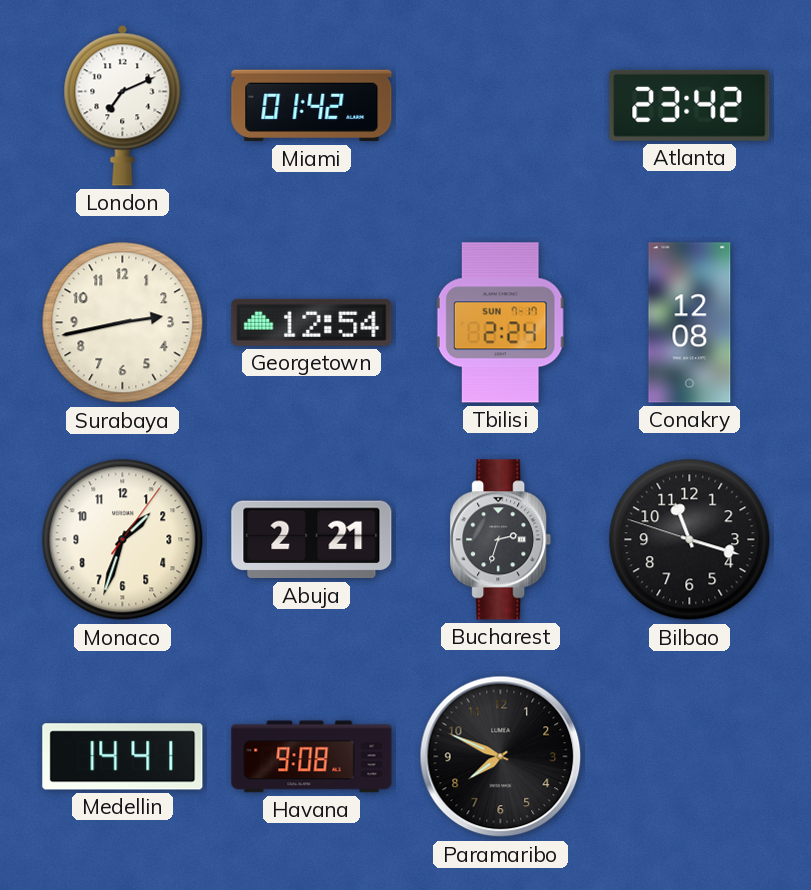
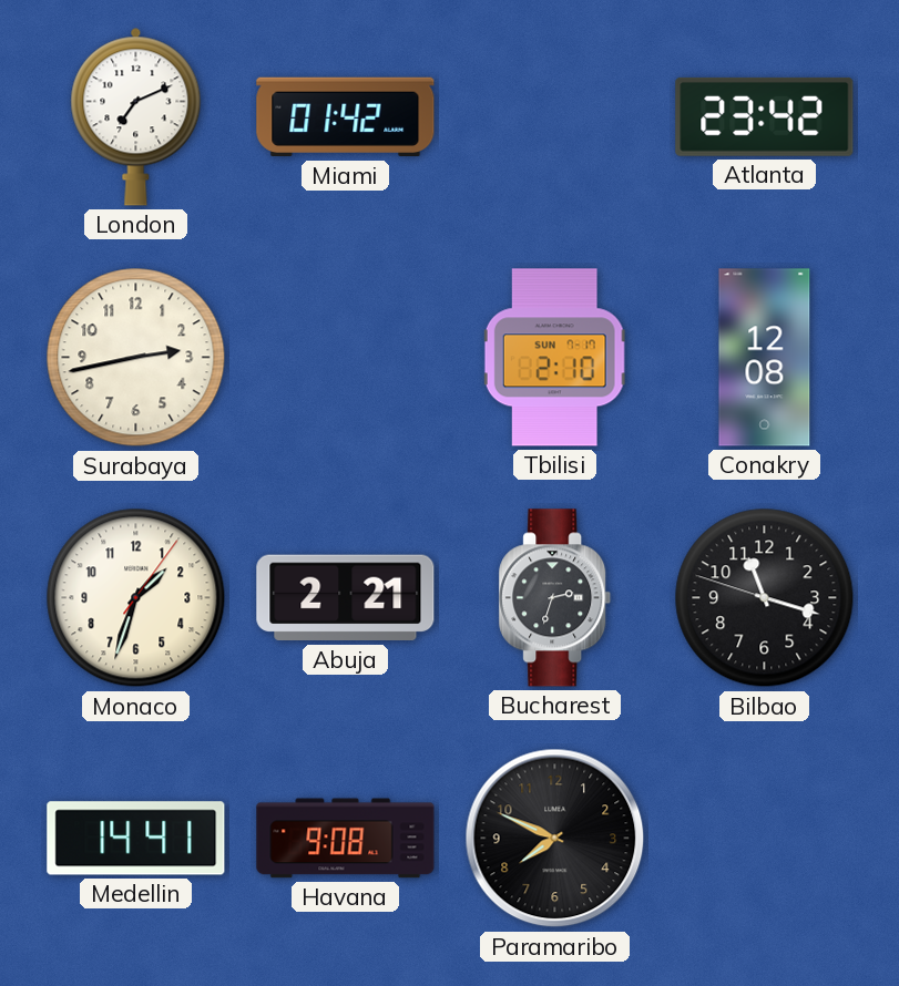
Georgetown: 12:54 -> none
Tbilisi: 2:24 -> 2:10
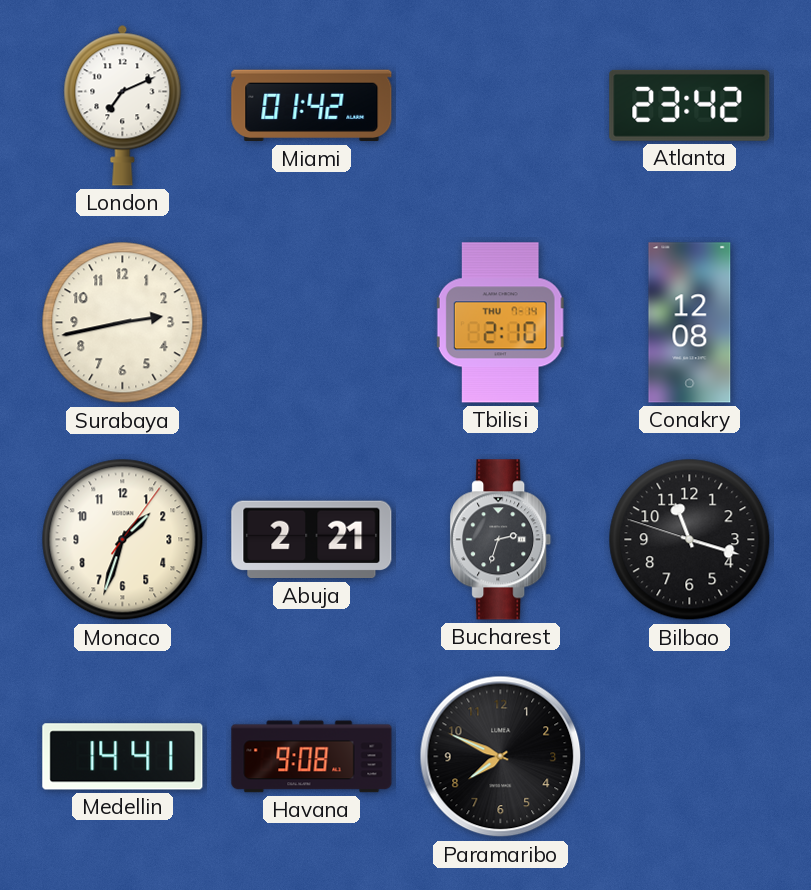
Tbilisi date: SUN 7-17 -> THU 7-14
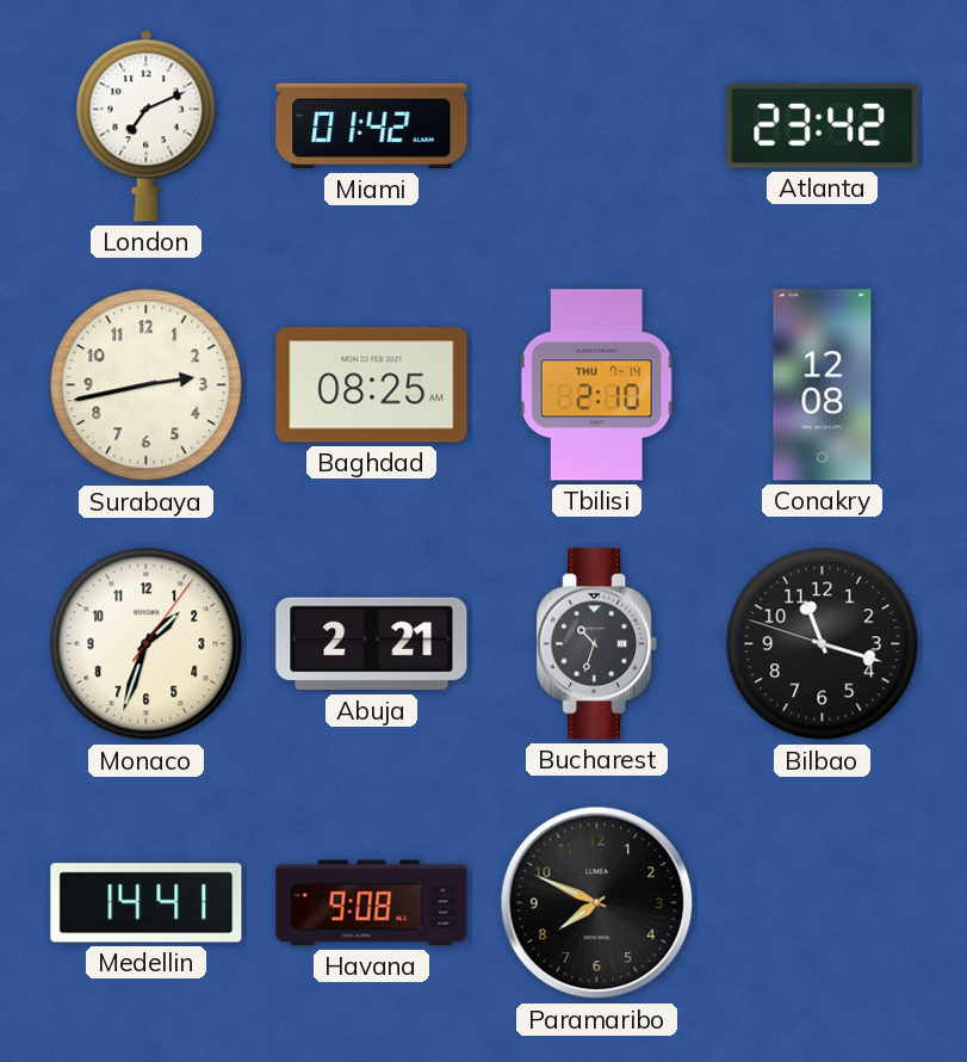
Baghdad: none -> 08:25
Bucharest: 2:33 -> 10:33
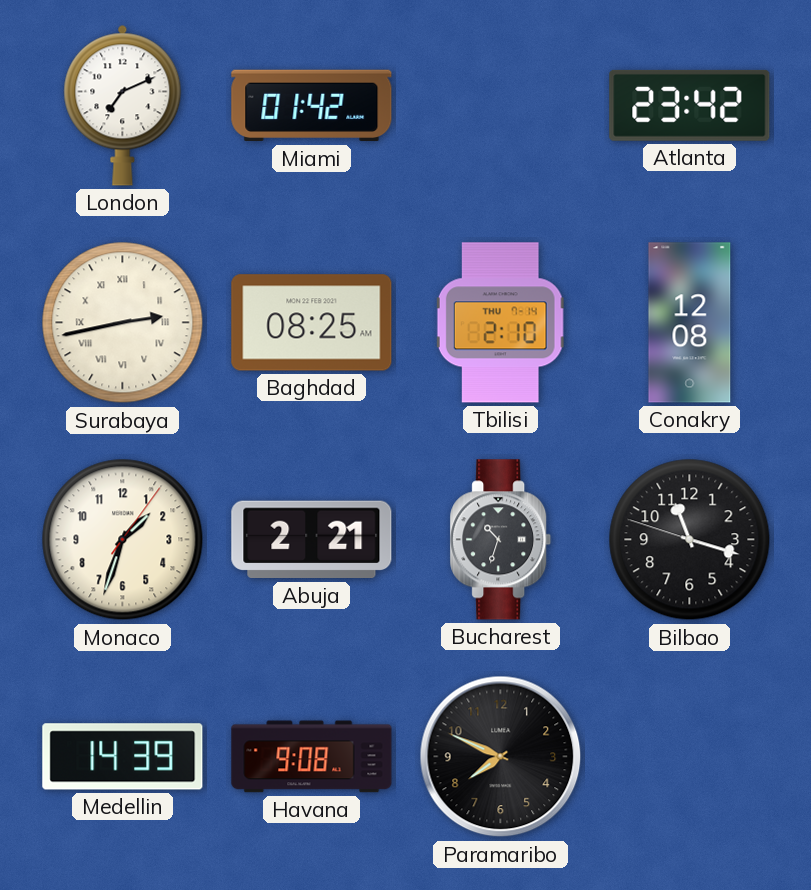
Surabaya numerals: Arabic -> Roman
Medellin: 14:41 -> 14:39
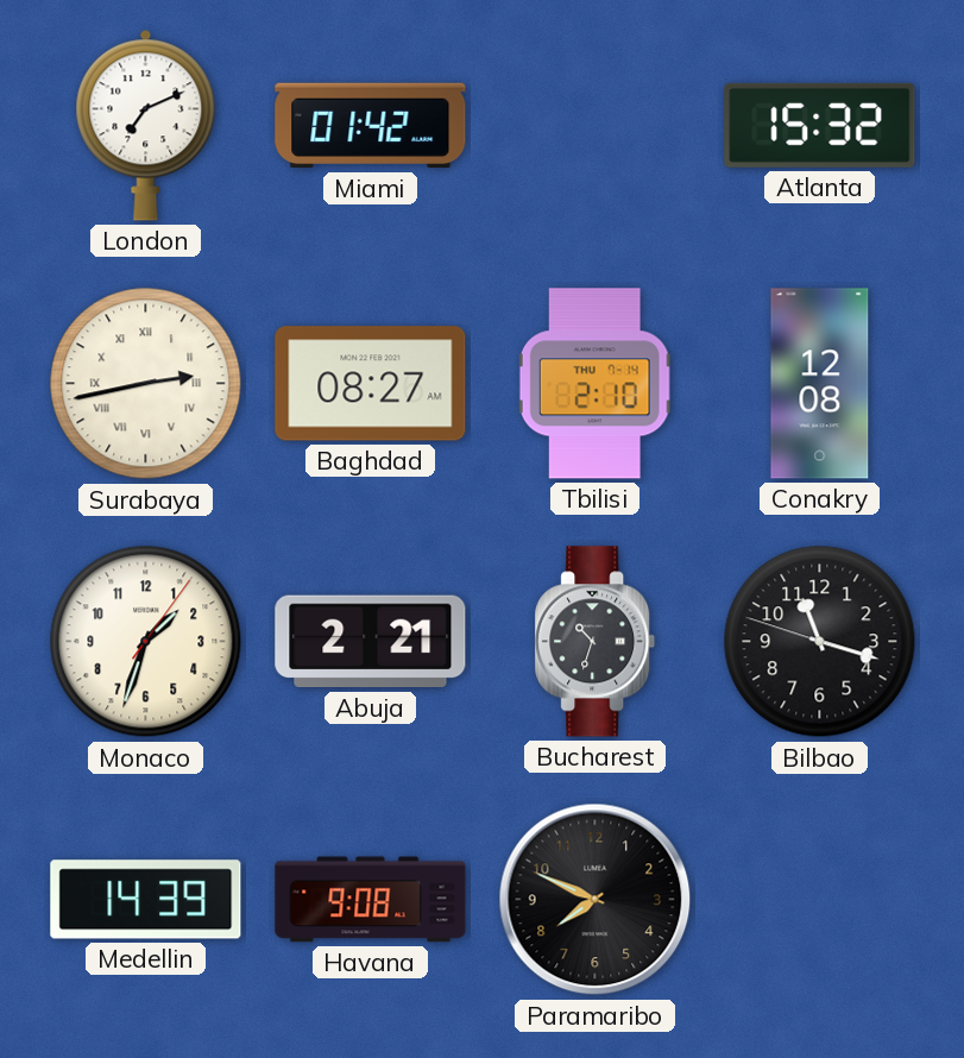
Atlanta: 23:42 -> 15:32
Baghdad: 08:25 -> 08:27
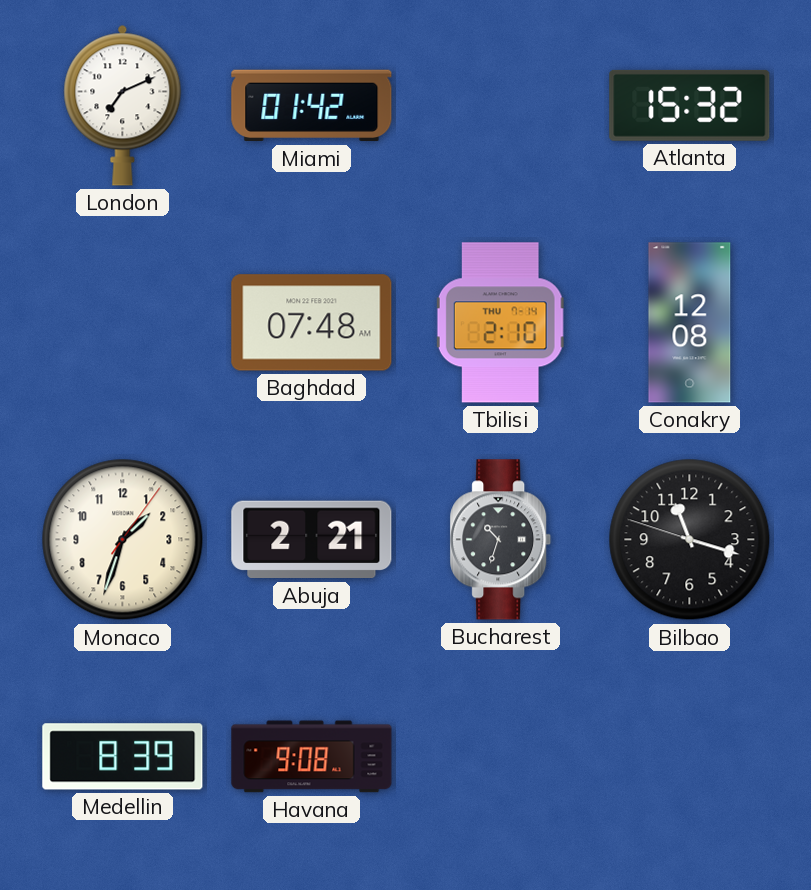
Surabaya: 2:43 -> none
Baghdad: 08:27 -> 07:48
Medellin: 14:39 -> 8:39
Paramaribo: 7:49 -> none
